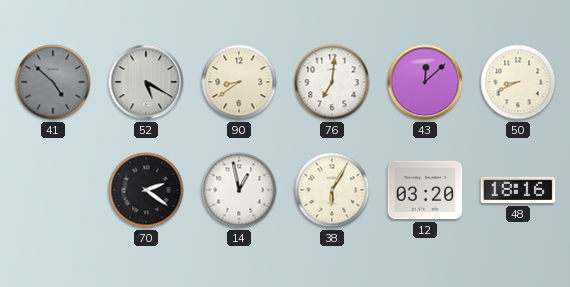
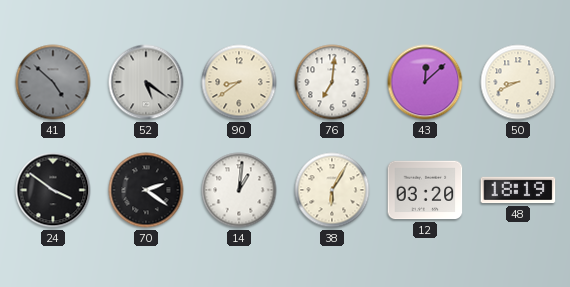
52: 5:20 -> 5:21
24: none -> 3:51
14: 12:58 -> 1:01
48: 18:16 -> 18:19
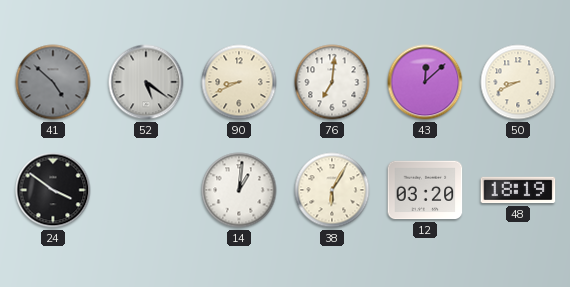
90: 8:39 -> 8:41
70: 2:21 -> none
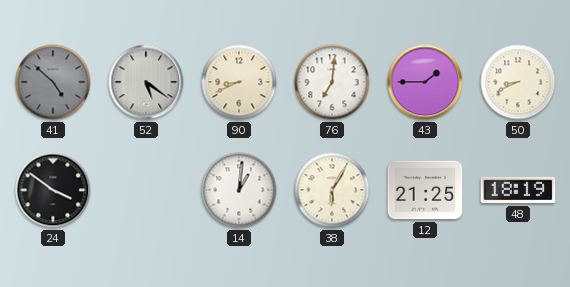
43: 12:08 -> 1:45
12: 03:20 -> 21:25
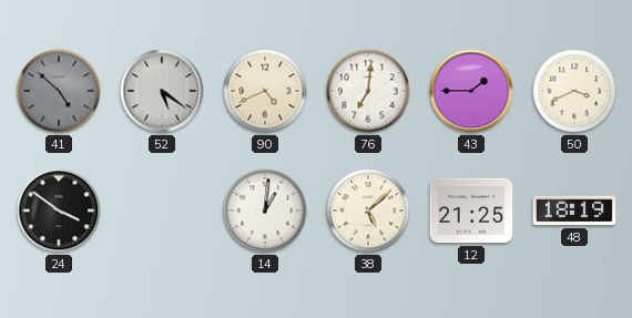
90: 8:41 -> 4:41
50: 8:41 -> 3:41
38: 6:05 -> 5:08
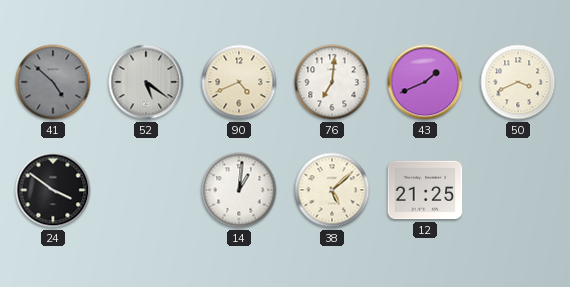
43: 1:45 -> 1:41
48: 18:19 -> none
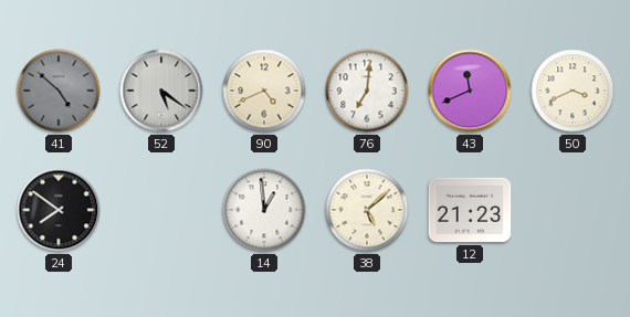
43: 1:41 -> 11:41
24: 3:51 -> 7:51
14: 1:01 -> 12:59
12: 21:25 -> 21:23
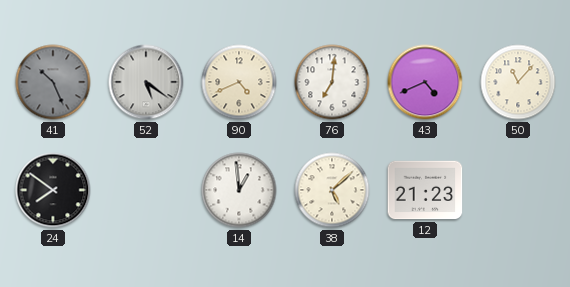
41: 4:52 -> 10:26
43: 11:41 -> 4:41
50: 3:41 -> 11:07
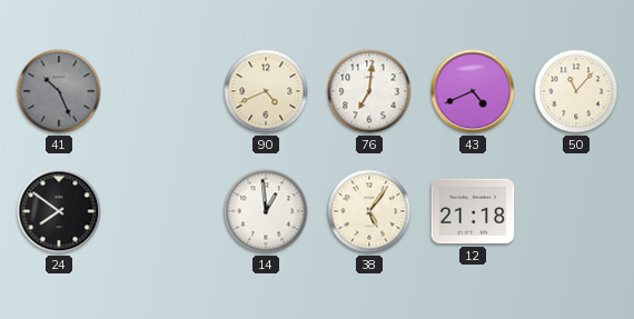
52: 5:21 -> none
38: 5:08 -> 5:06
12: 21:23 -> 21:18
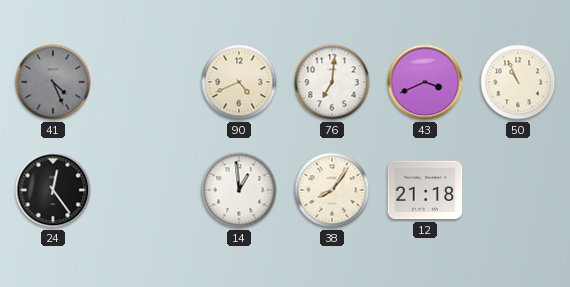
41: 10:26 -> 4:26
43: 4:41 -> 3:41
50: 11:07 -> 10:56
24: 7:51 -> 12:24
38: 5:06 -> 8:06
